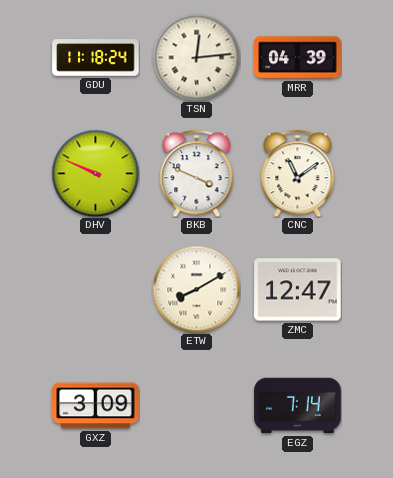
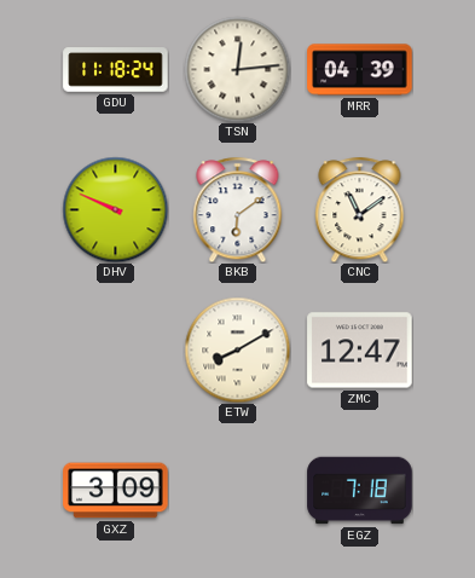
BKB: 3:49 -> 6:09
EGZ: 7:14 -> 7:18
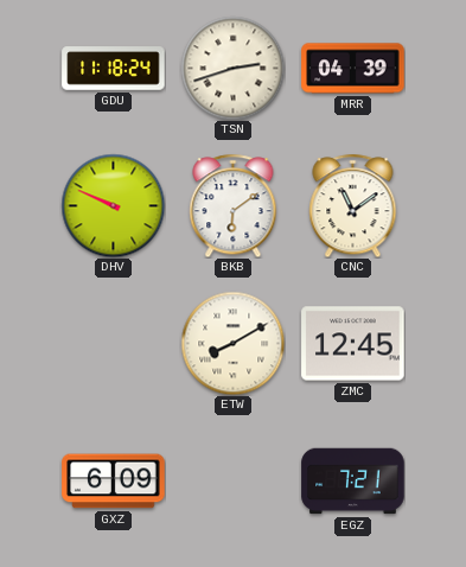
TSN: 12:14 -> 2:42
ZMC: 12:47 -> 12:45
GXZ: 3:09 -> 6:09
EGZ: 7:18 -> 7:21
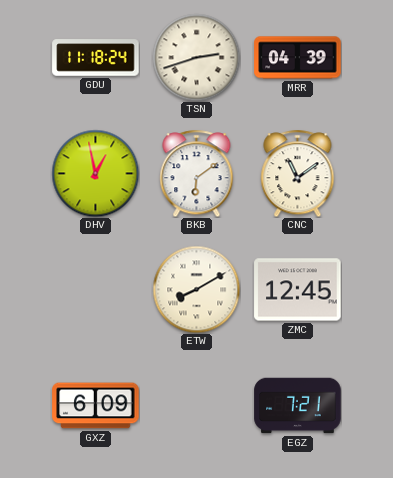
DHV: 9:49 -> 12:58
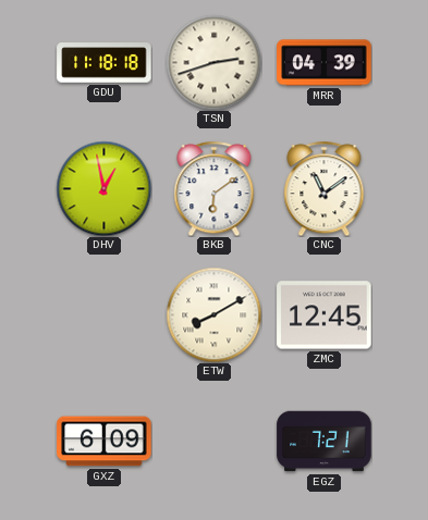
GDU: 11:18:24 -> 11:18:18
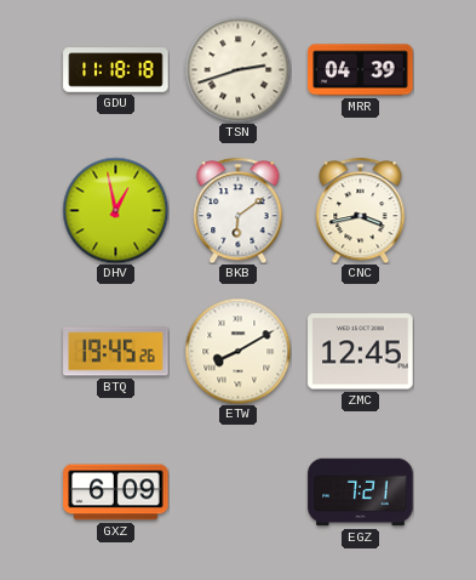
CNC: 11:09 -> 3:43
BTQ: none -> 19:45
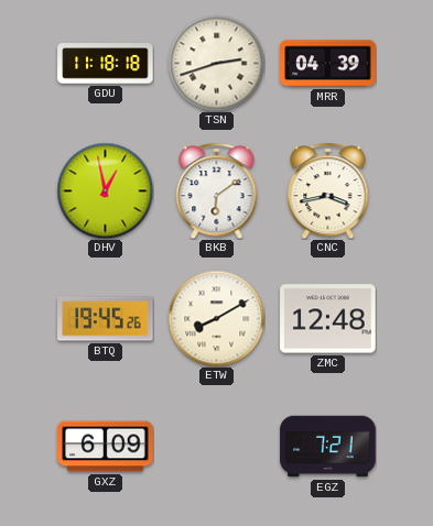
ZMC: 12:45 -> 12:48
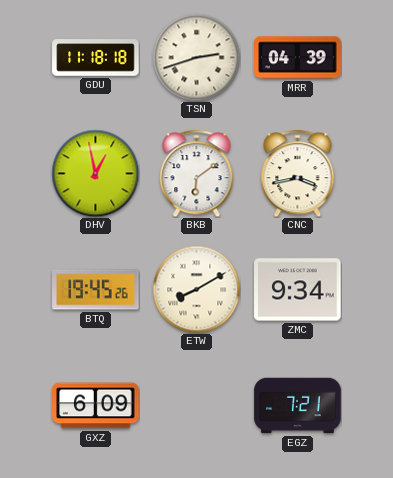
ZMC: 12:48 -> 9:34
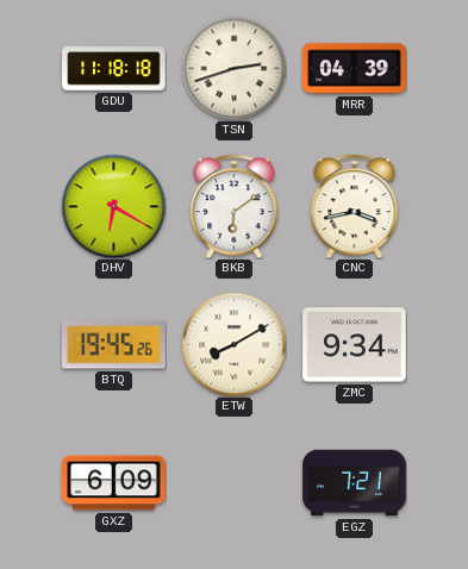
DHV: 12:58 -> 6:20
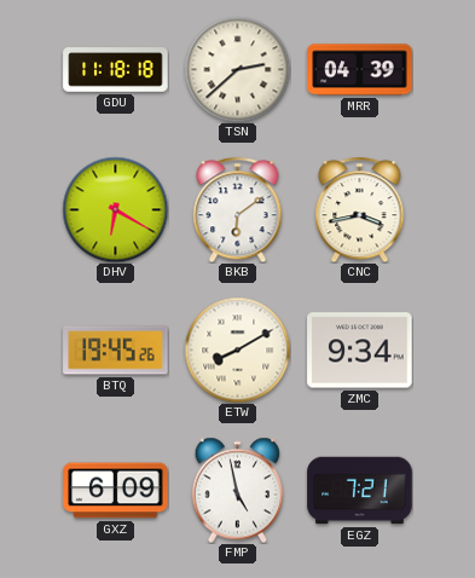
TSN: 2:42 -> 2:38
FMP: none -> 4:58
